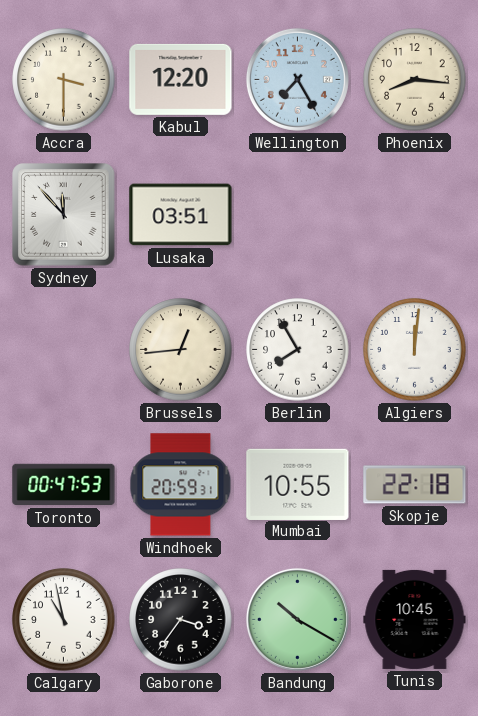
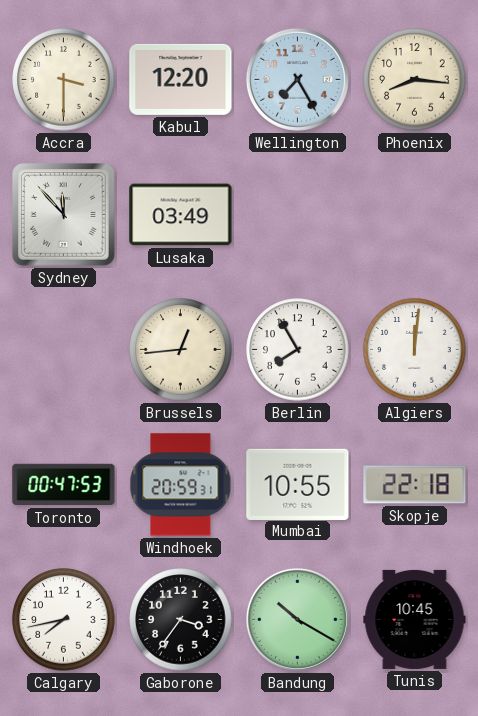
Lusaka: 03:51 -> 03:49
Calgary: 10:58 -> 7:43
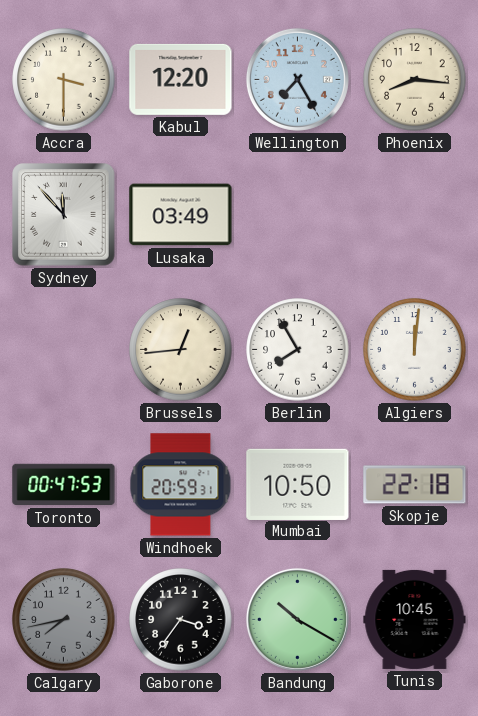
Mumbai: 10:55 -> 10:50
Calgary dial: white -> grey
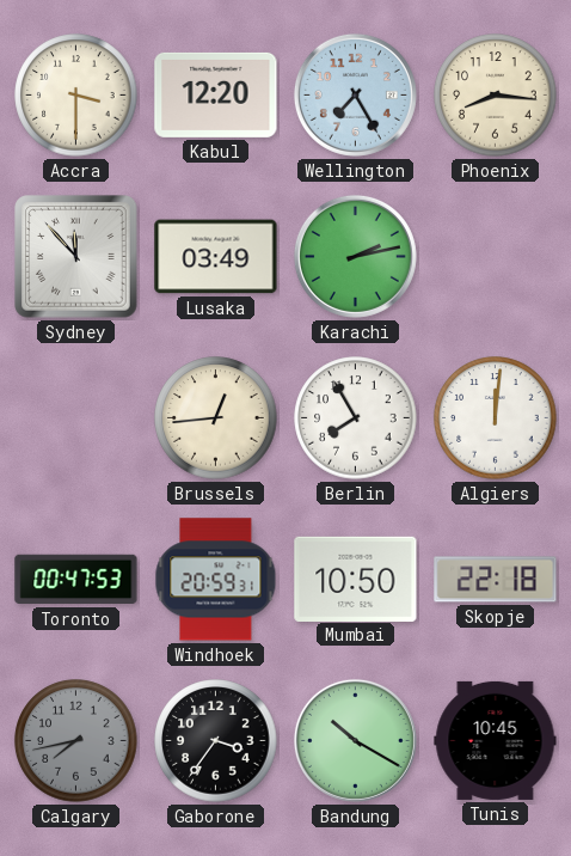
Karachi: none -> 2:13
